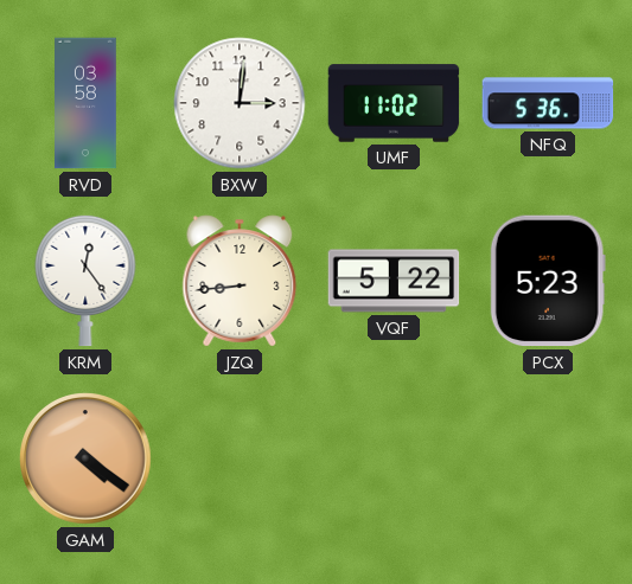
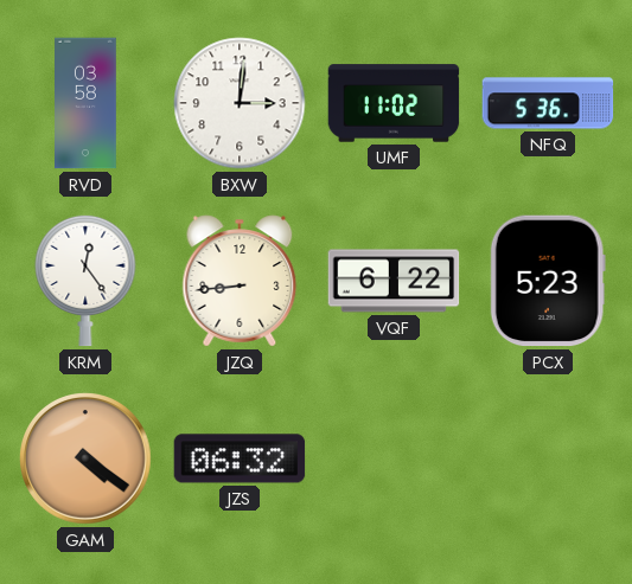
VQF: 5:22 -> 6:22
JZS: none -> 06:32
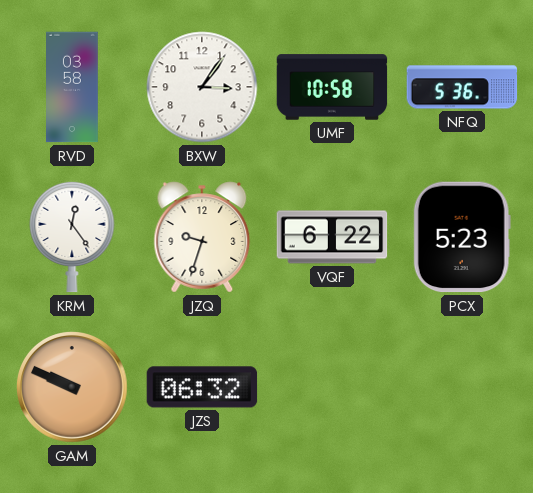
BXW: 3:01 -> 3:06
UMF: 11:02 -> 10:58
JZQ: 8:44 -> 9:33
GAM: 4:21 -> 9:49
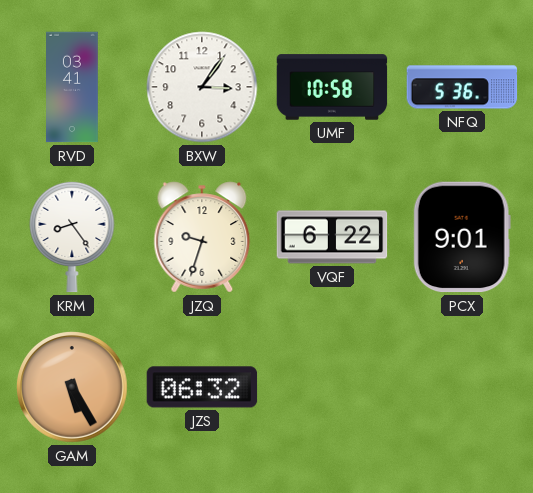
RVD: 03:58 -> 03:41
KRM: 12:24 -> 8:24
PCX: 5:23 -> 9:01
GAM: 9:49 -> 5:25
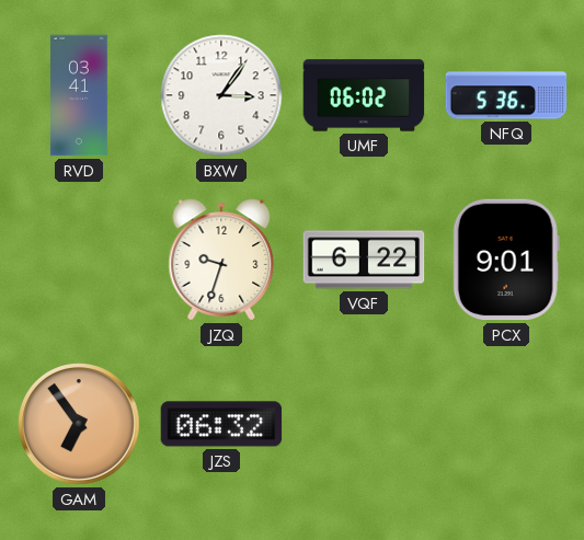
UMF: 10:58 -> 06:02
KRM: 8:24 -> none
GAM: 5:25 -> 6:54
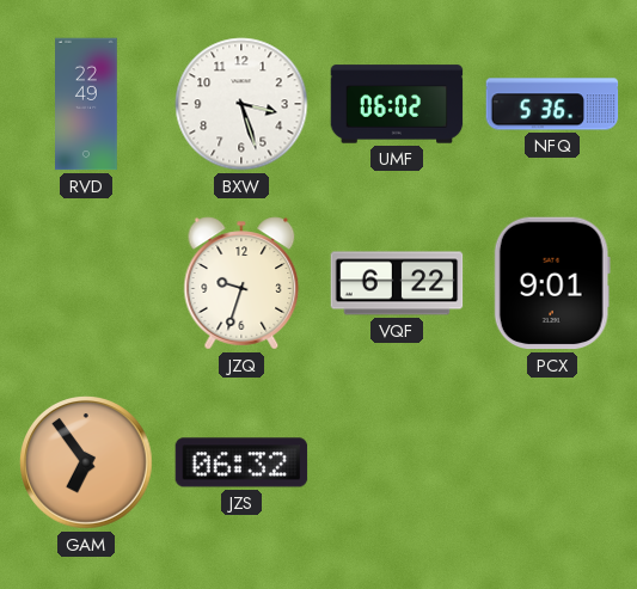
RVD: 03:41 -> 22:49
BXW: 3:06 -> 3:27
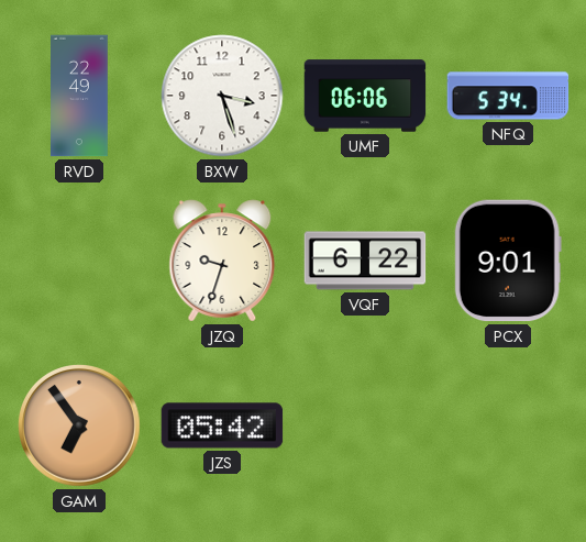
UMF: 06:02 -> 06:06
NFQ: 5:36 -> 5:34
JZS: 06:32 -> 05:42
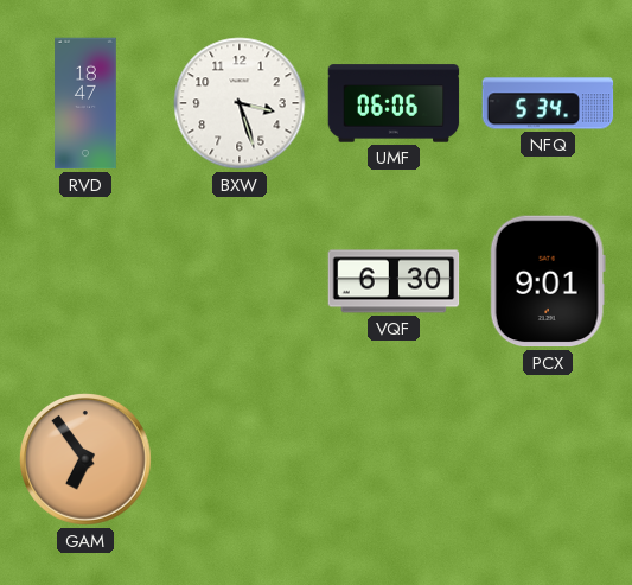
RVD: 22:49 -> 18:47
JZQ: 9:33 -> none
VQF: 6:22 -> 6:30
JZS: 05:42 -> none
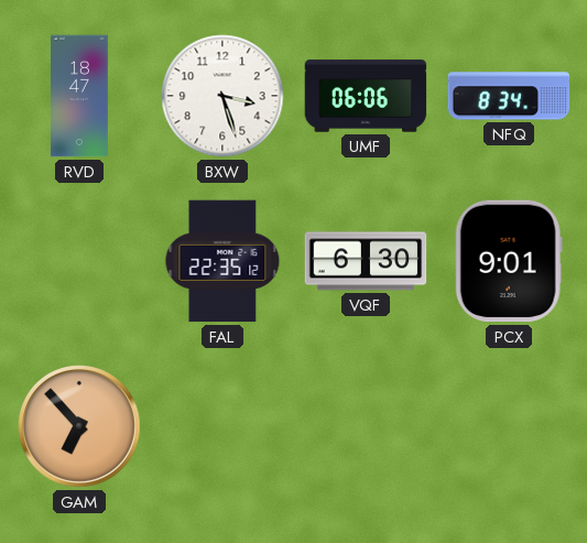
NFQ: 5:34 -> 8:34
FAL: none -> 22:35
GAM: 6:54 -> 6:53
